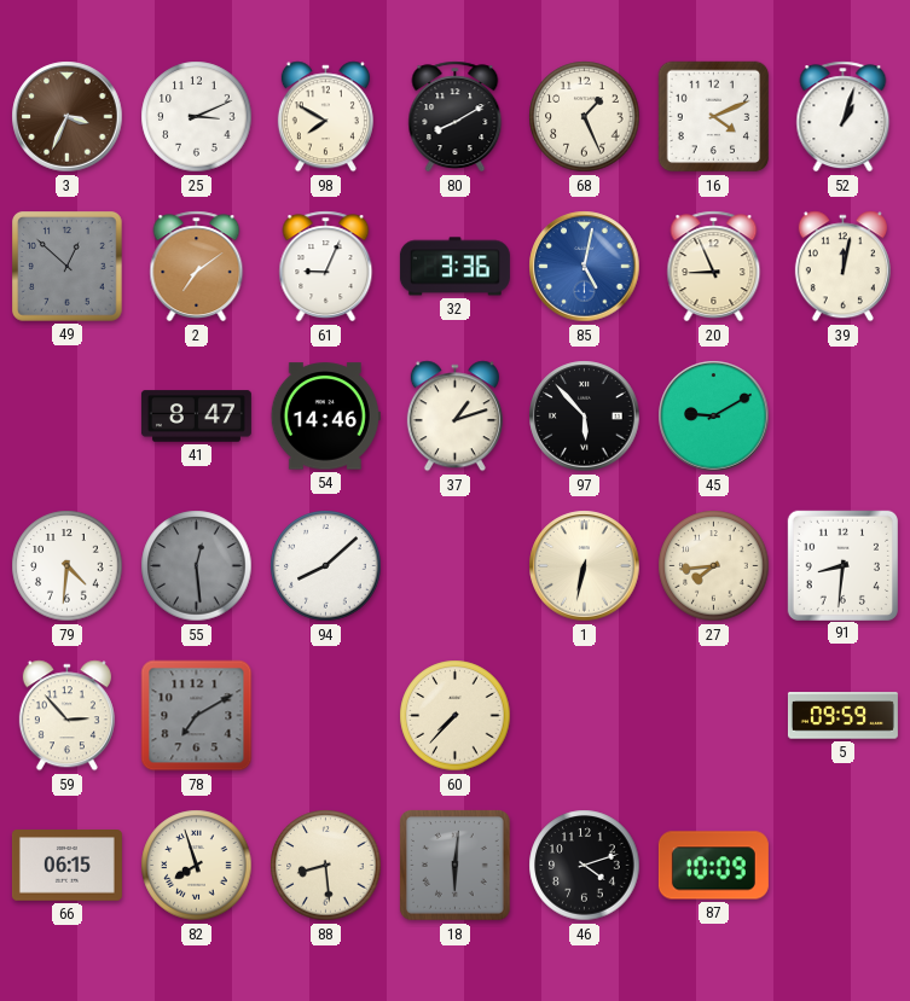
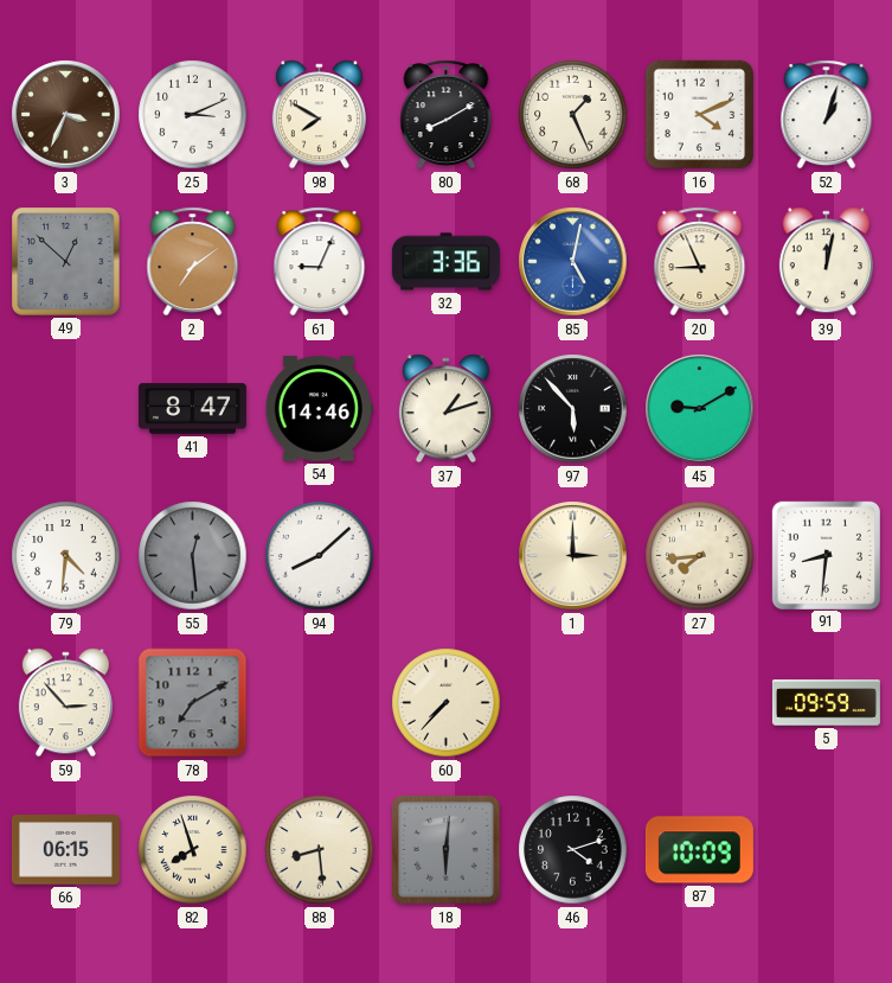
1: 6:32 -> 3:00
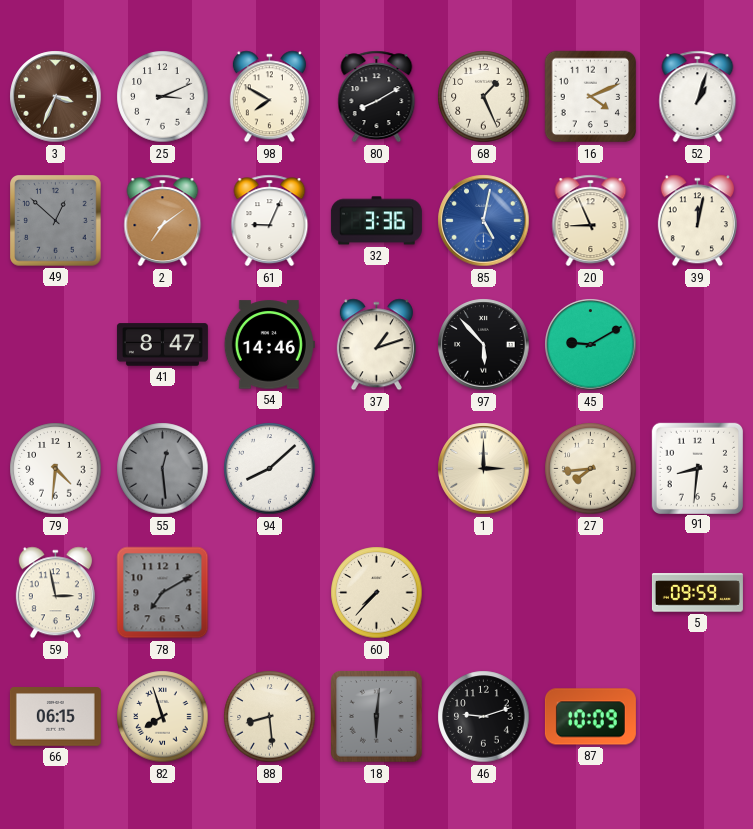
59: 2:53 -> 2:58
46: 4:12 -> 9:12
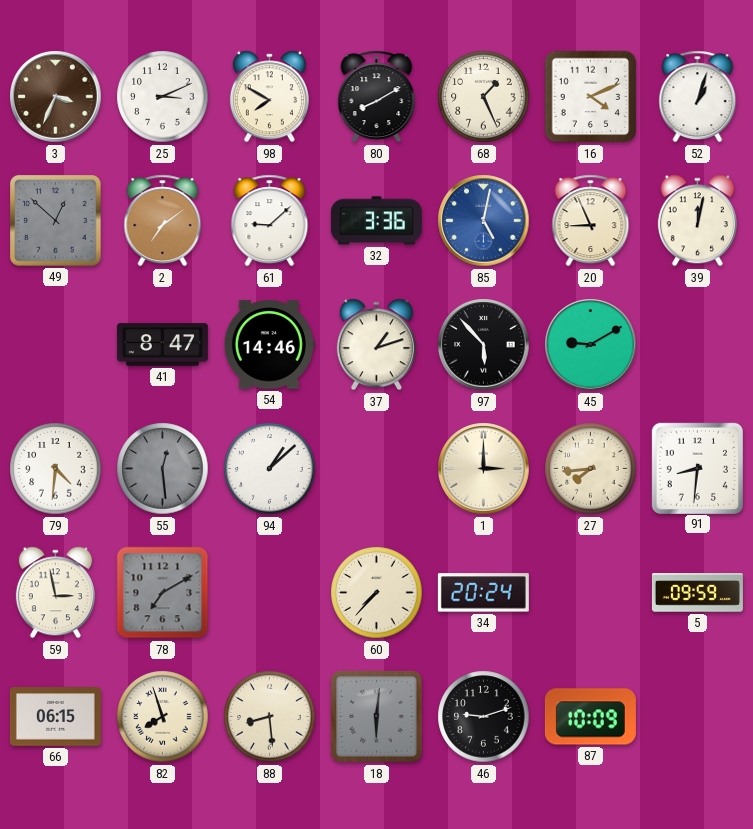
61: 9:04 -> 9:08
94: 8:08 -> 1:08
34: none -> 20:24
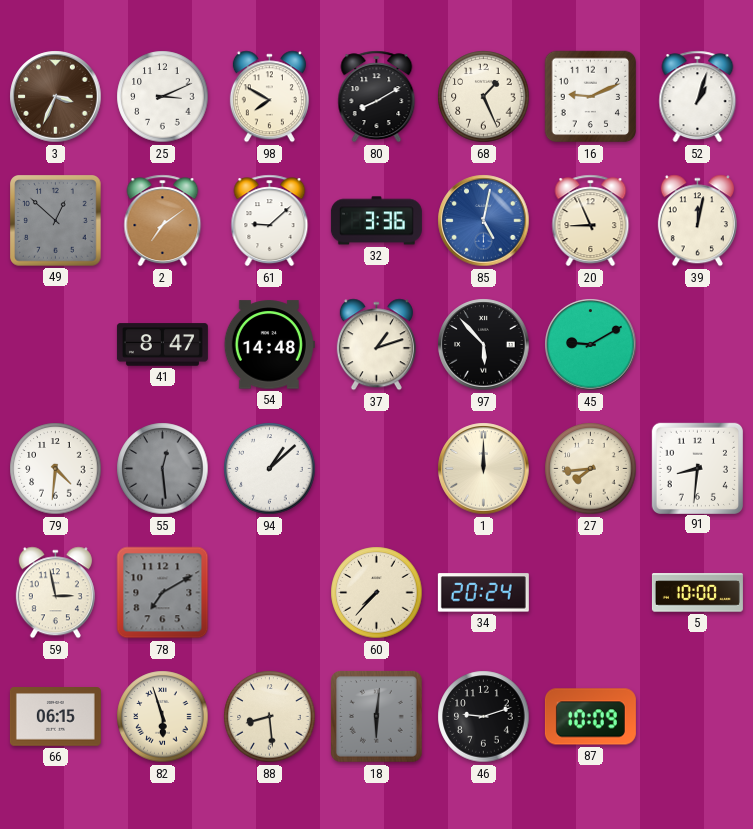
16: 4:11 -> 9:11
54: 14:46 -> 14:48
1: 3:00 -> 12:00
5: 09:59 -> 10:00
82: 7:57 -> 5:57
